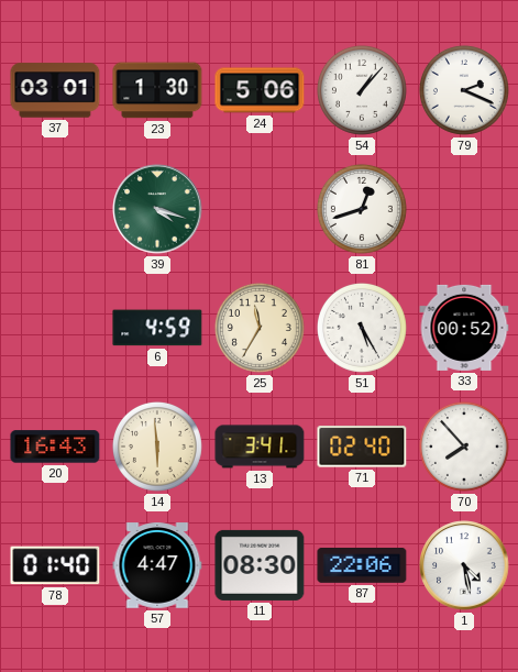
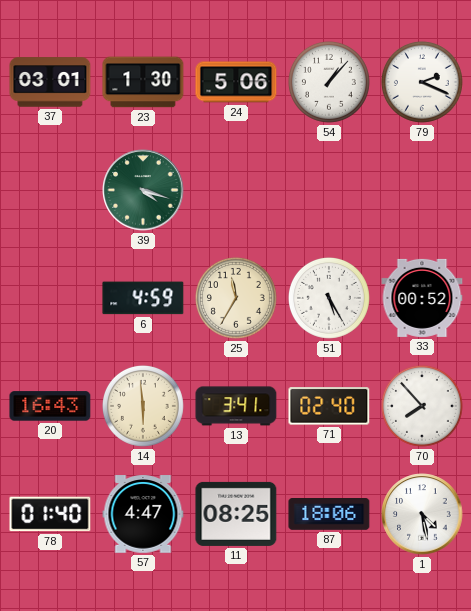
81: 12:42 -> none
11: 08:30 -> 08:25
87: 22:06 -> 18:06
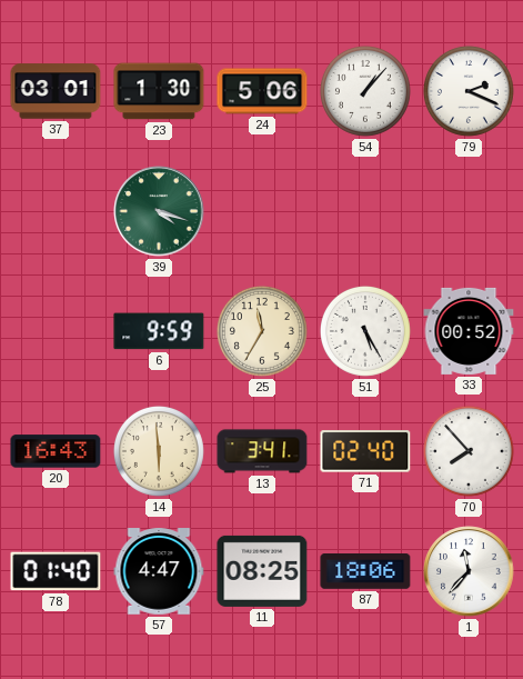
6: 4:59 -> 9:59
1: 4:28 -> 11:37
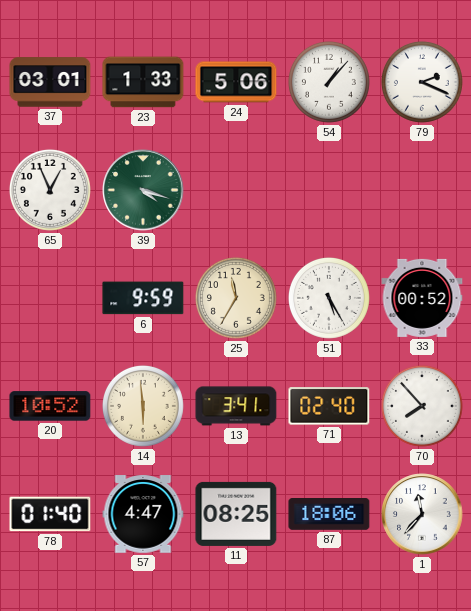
23: 1:30 -> 1:33
65: none -> 12:56
20: 16:43 -> 10:52
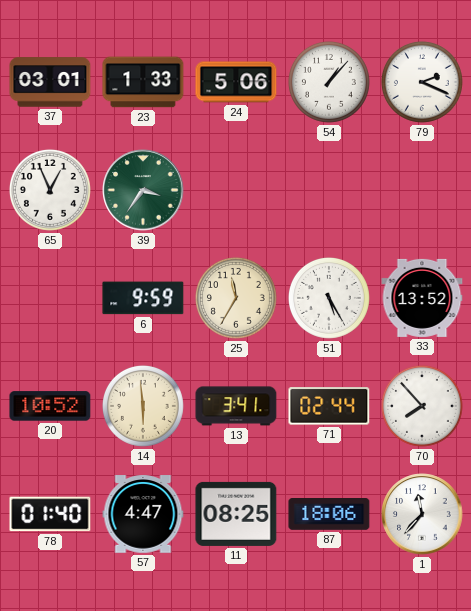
39: 4:18 -> 3:36
33: 00:52 -> 13:52
71: 02:40 -> 02:44
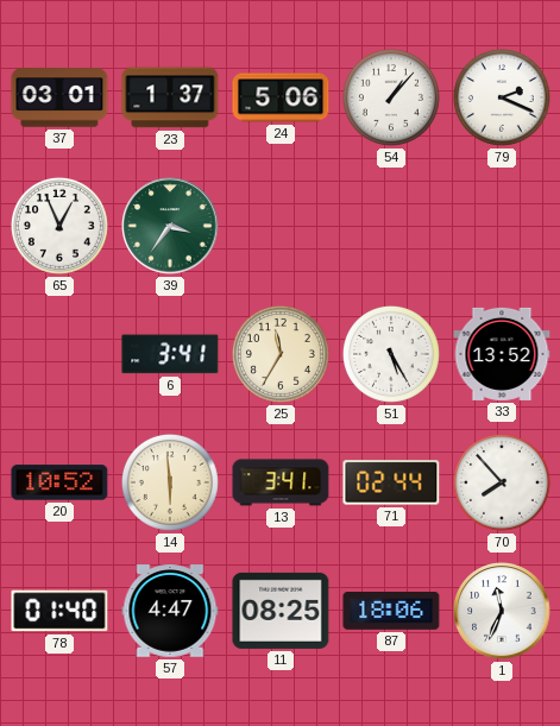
23: 1:33 -> 1:37
6: 9:59 -> 3:41
1: 11:37 -> 11:34
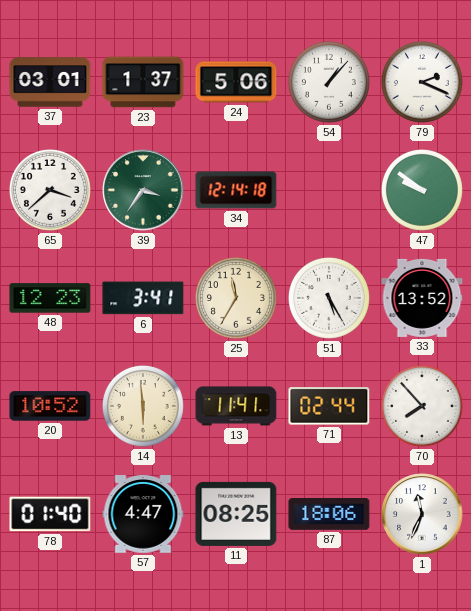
65: 12:56 -> 3:38
34: none -> 12:14
47: none -> 9:51
48: none -> 12:23
13: 3:41 -> 11:41
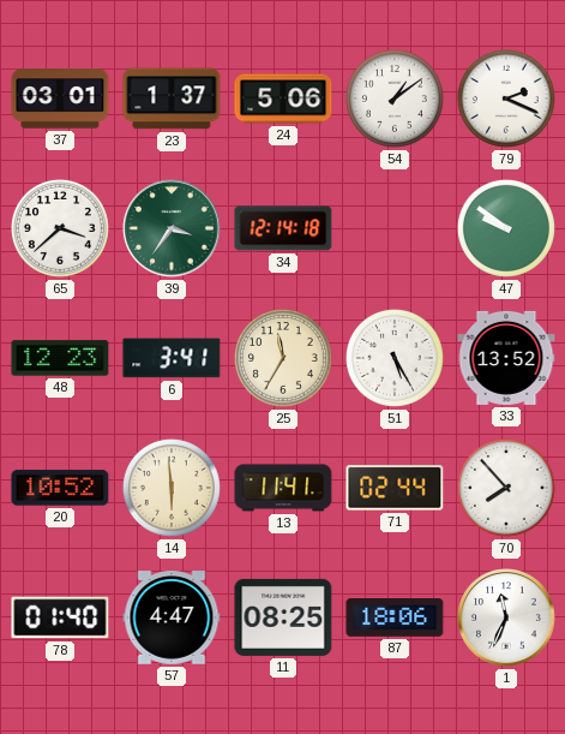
54: 1:07 -> 1:09
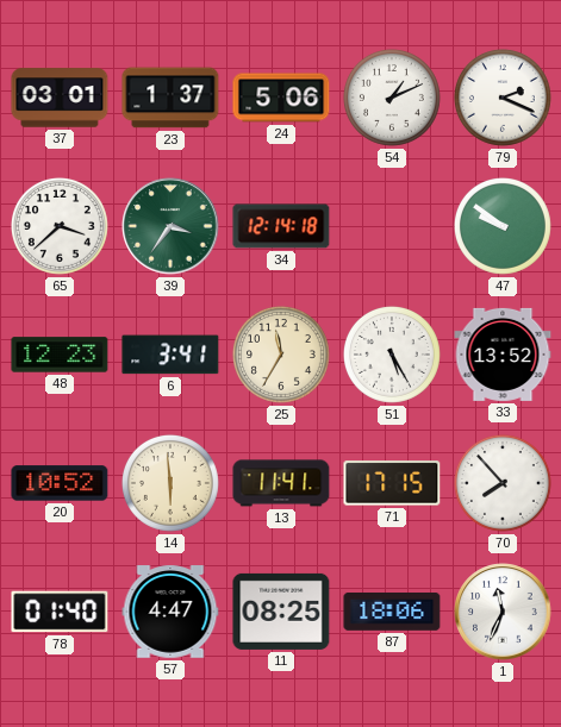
54: 1:09 -> 1:11
71: 02:44 -> 17:15
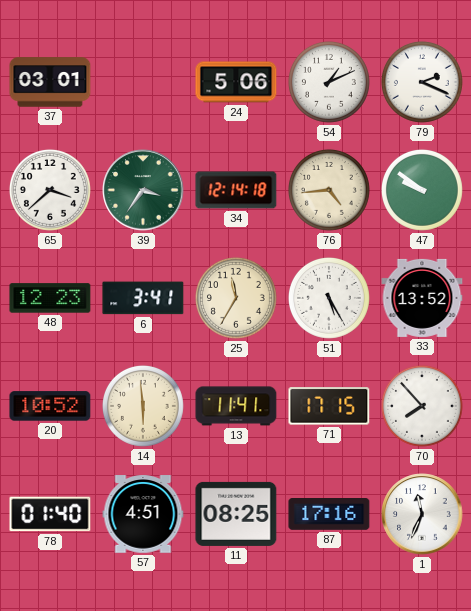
23: 1:37 -> none
76: none -> 4:44
57: 4:47 -> 4:51
87: 18:06 -> 17:16
